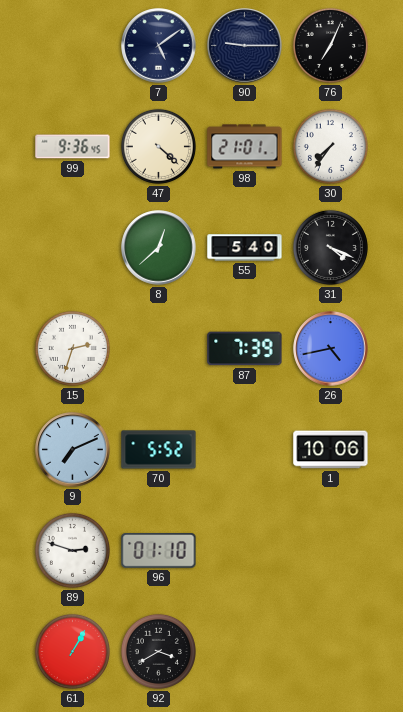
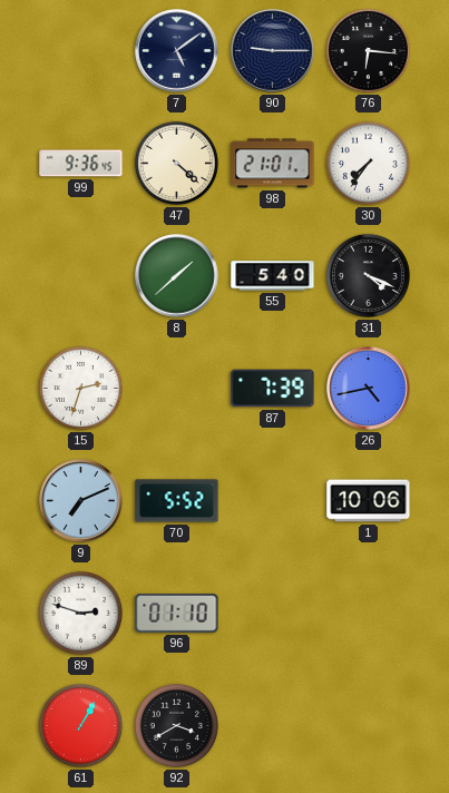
76: 7:04 -> 6:16
8: 12:38 -> 1:38
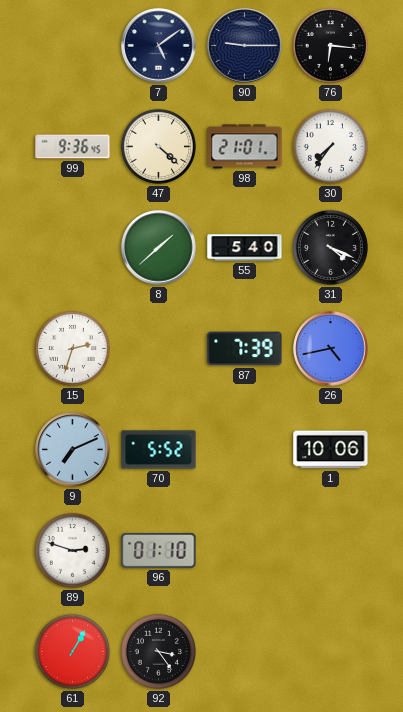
92: 3:40 -> 3:24
